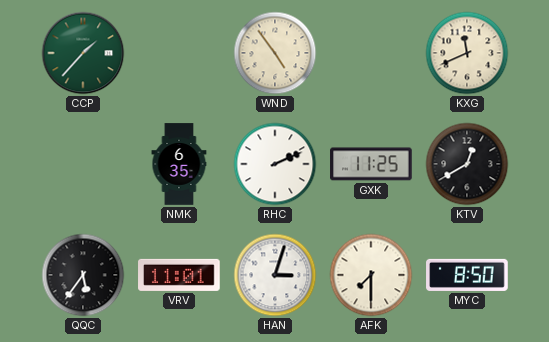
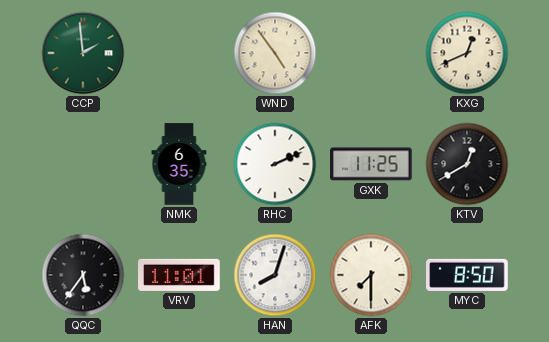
CCP: 1:37 -> 1:59
KXG: 11:41 -> 12:41
HAN: 3:03 -> 8:03
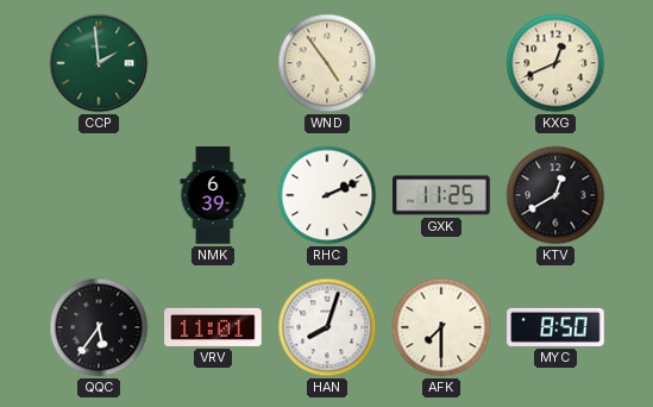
NMK: 6:35 -> 6:39
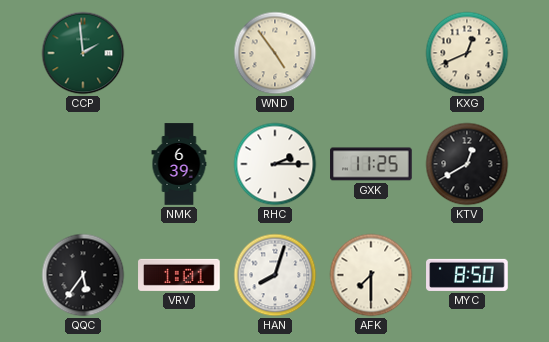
RHC: 2:11 -> 2:15
VRV: 11:01 -> 1:01
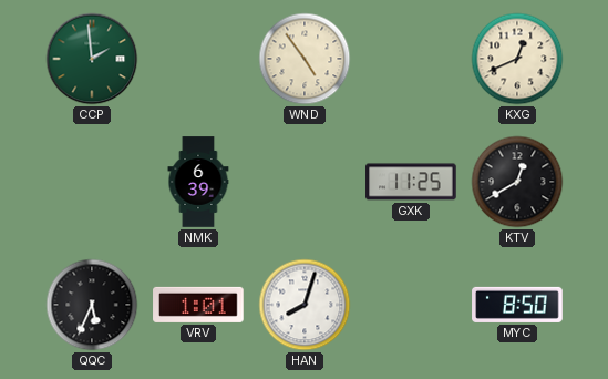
RHC: 2:15 -> none
QQC: 5:36 -> 5:34
AFK: 7:30 -> none
